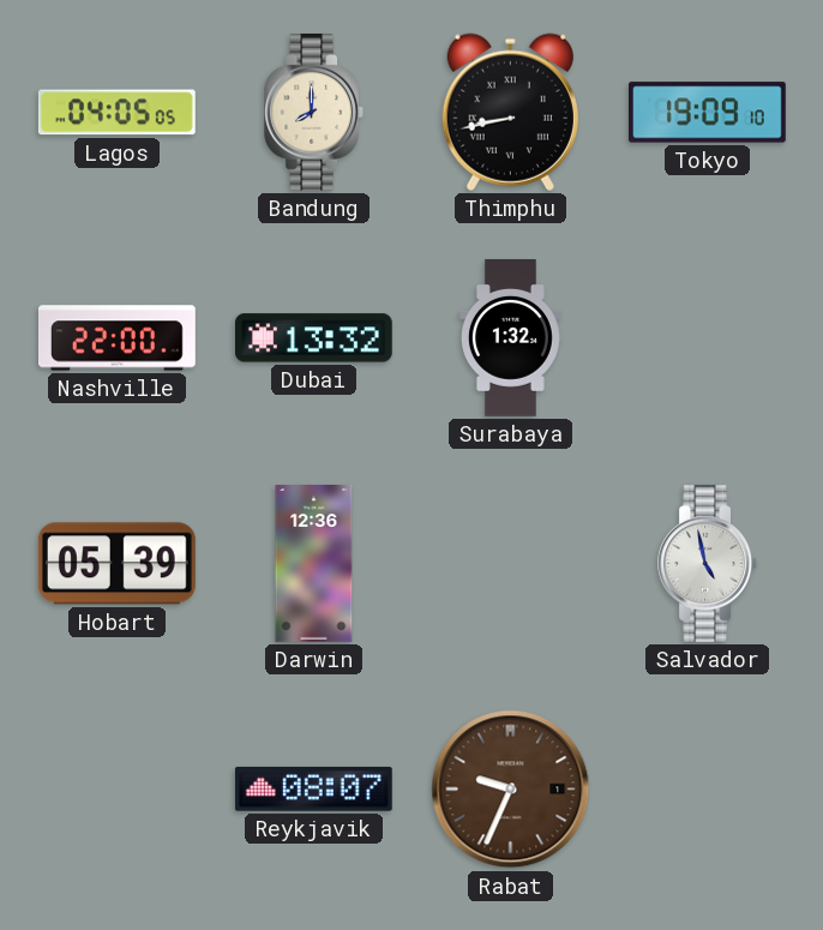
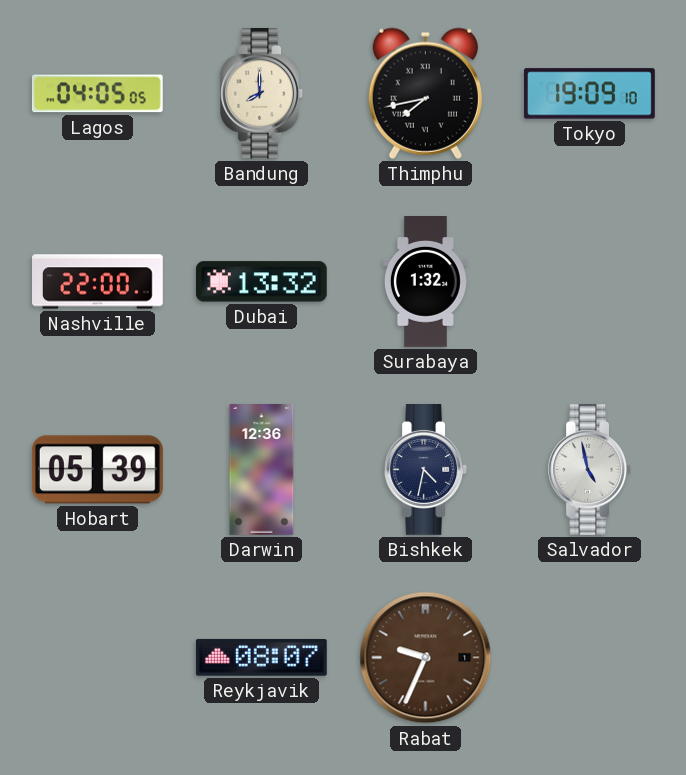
Thimphu: 8:43 -> 7:43
Bishkek: none -> 4:32
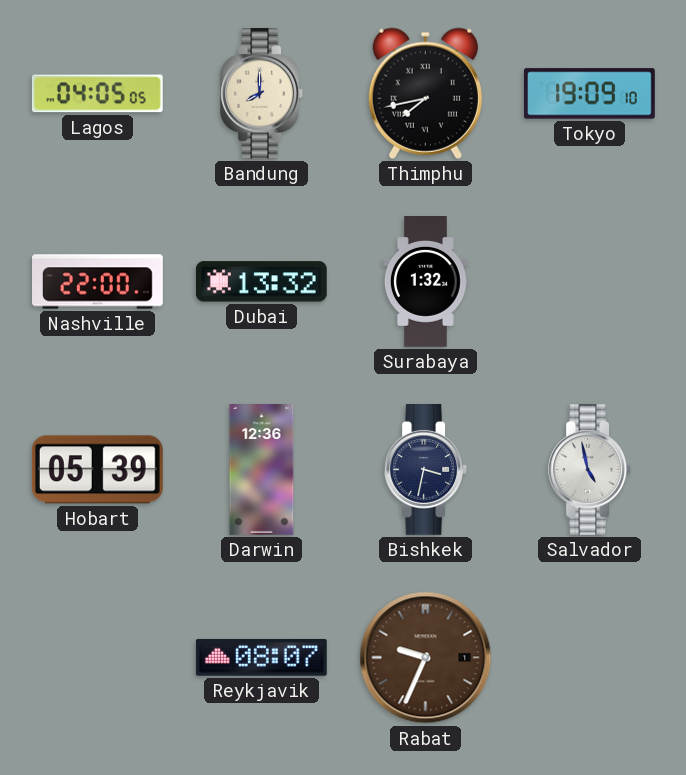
Bishkek: 4:32 -> 3:32
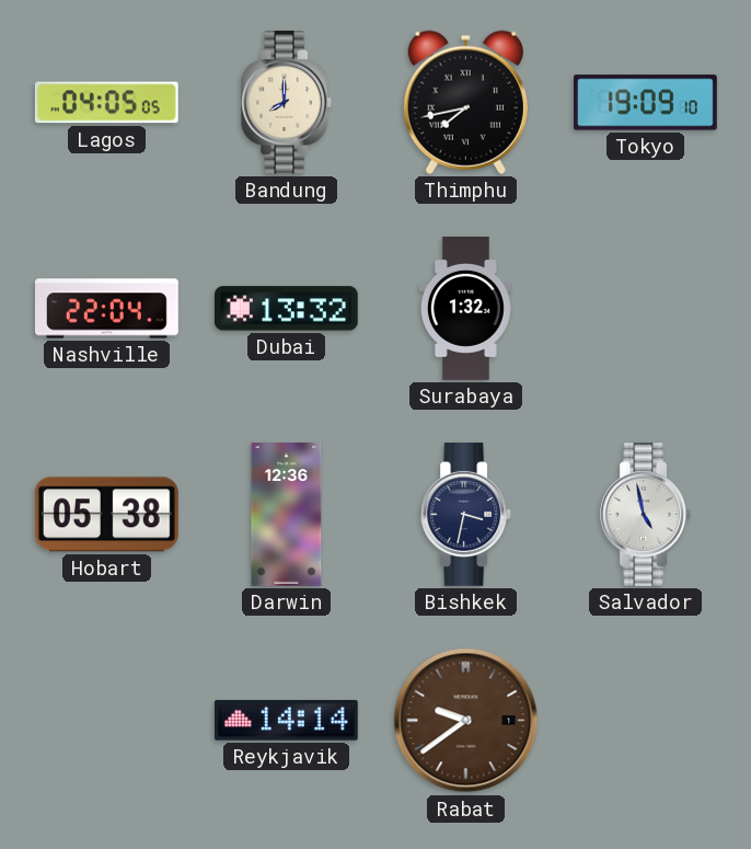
Nashville: 22:00 -> 22:04
Hobart: 05:39 -> 05:38
Reykjavik: 08:07 -> 14:14
Rabat: 9:34 -> 9:39
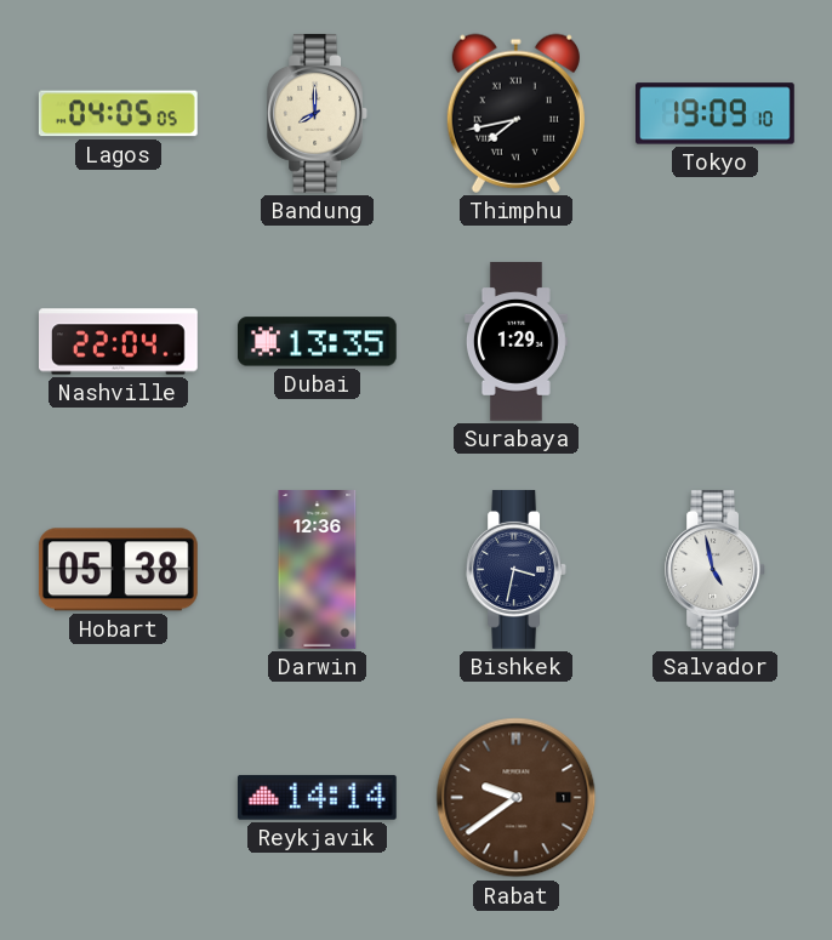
Dubai: 13:32 -> 13:35
Surabaya: 1:32 -> 1:29
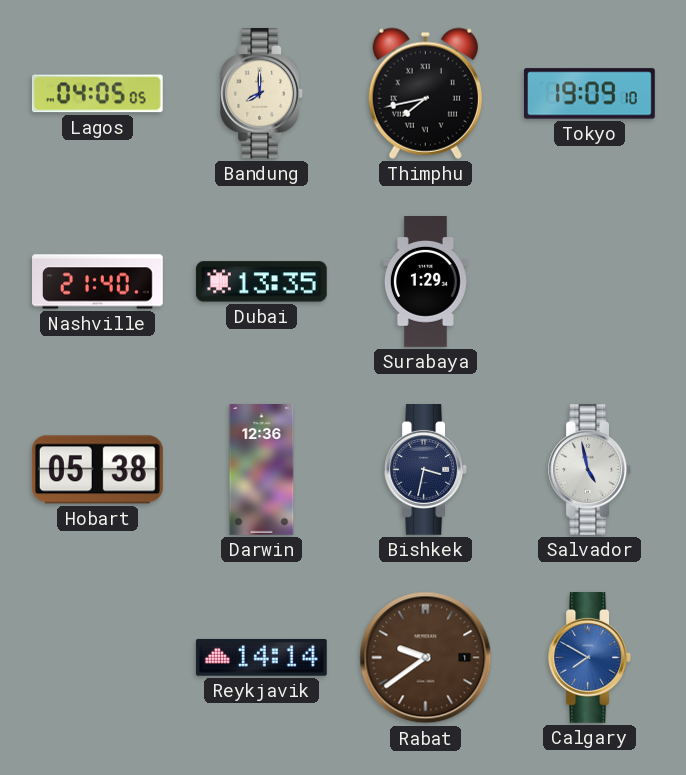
Nashville: 22:04 -> 21:40
Calgary: none -> 7:50
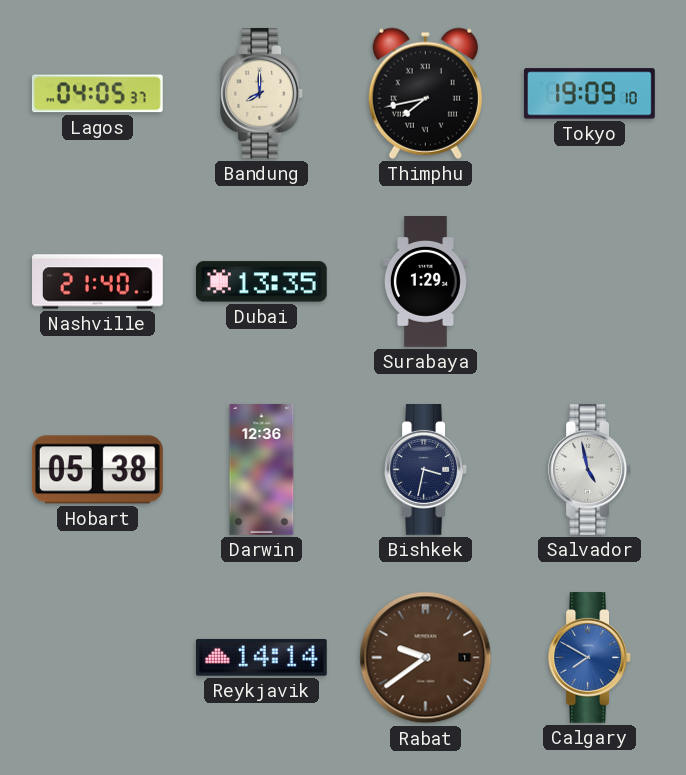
Lagos: 04:05:05 -> 04:05:37
